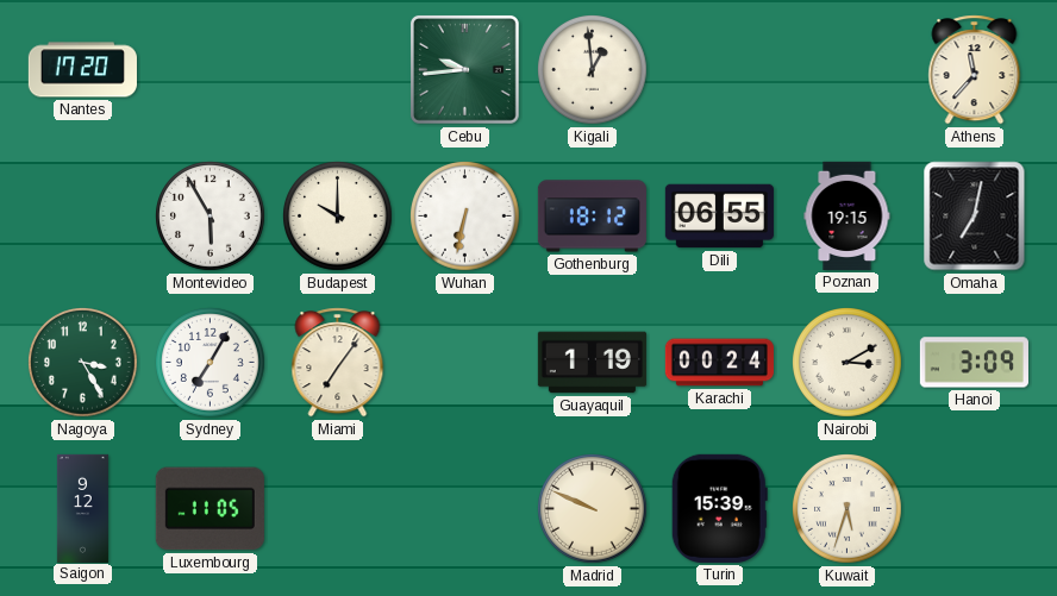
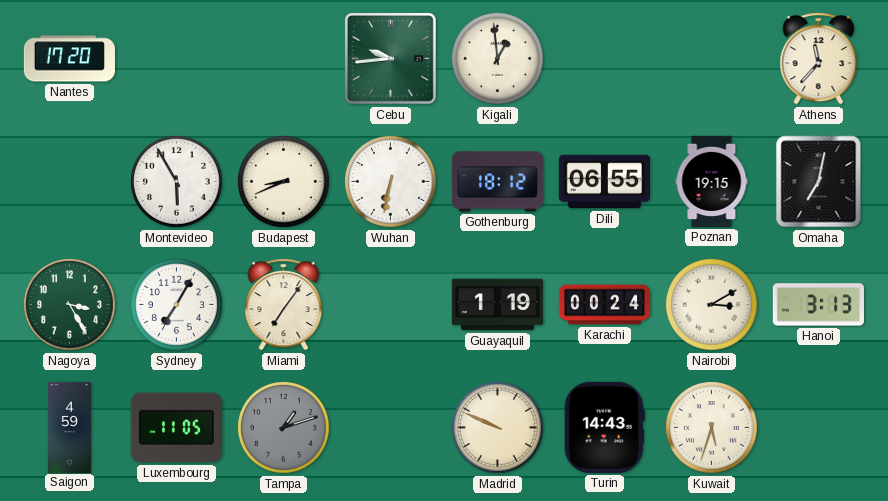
Budapest: 10:00 -> 8:41
Hanoi: 3:09 -> 3:13
Saigon: 9:12 -> 4:59
Tampa: none -> 1:12
Turin: 15:39 -> 14:43
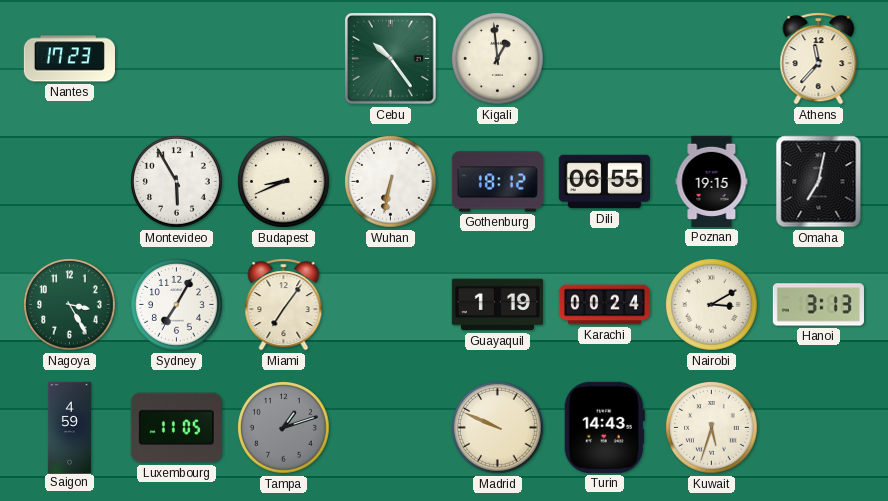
Nantes: 17:20 -> 17:23
Cebu: 9:44 -> 10:24
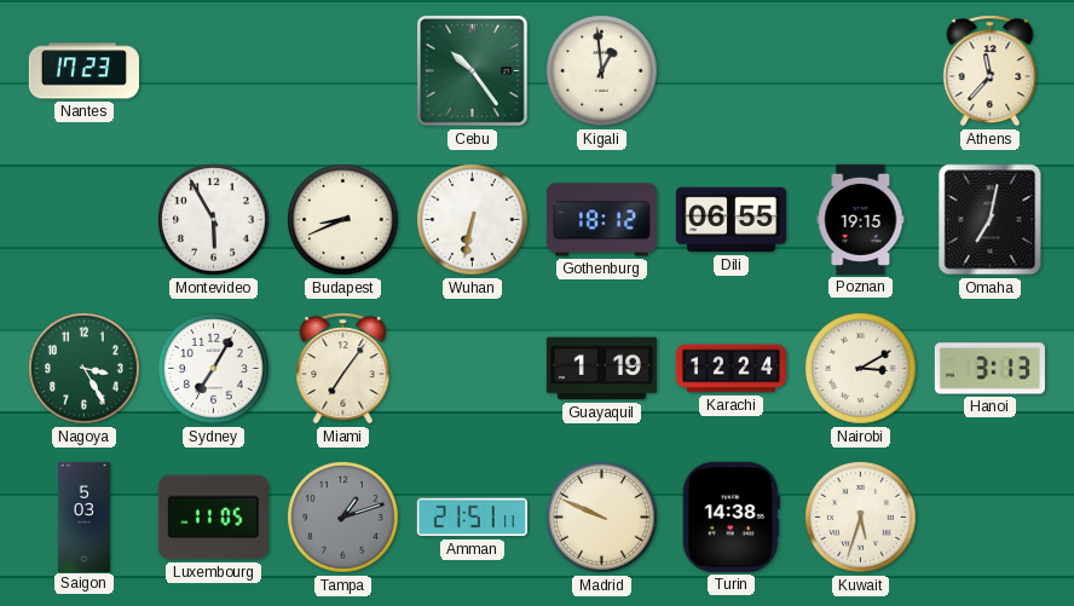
Karachi: 00:24 -> 12:24
Saigon: 4:59 -> 5:03
Amman: none -> 21:51
Turin: 14:43 -> 14:38
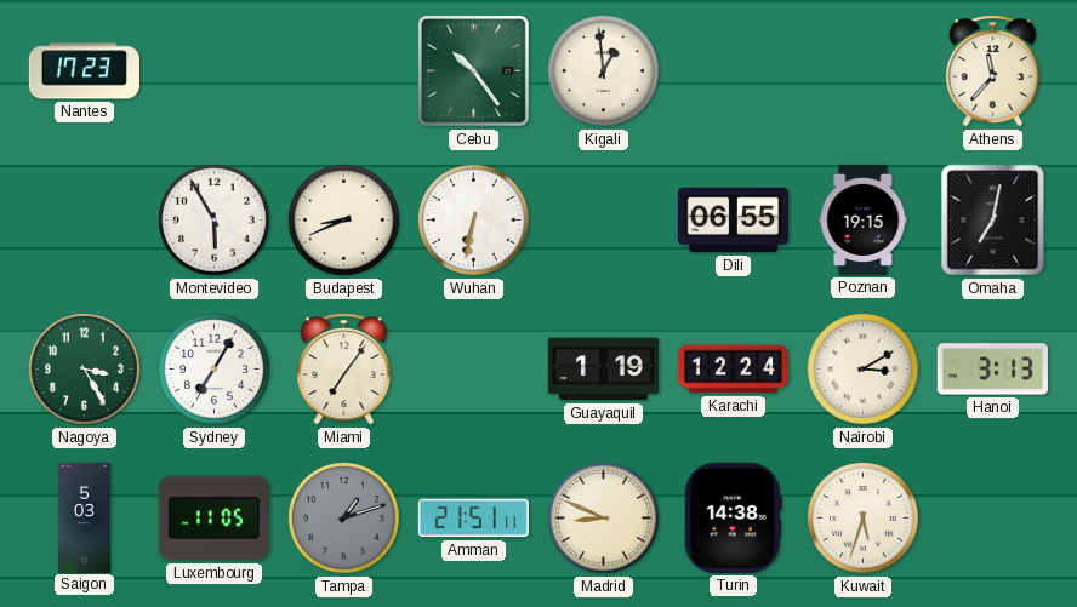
Gothenburg: 18:12 -> none
Madrid: 9:49 -> 8:49
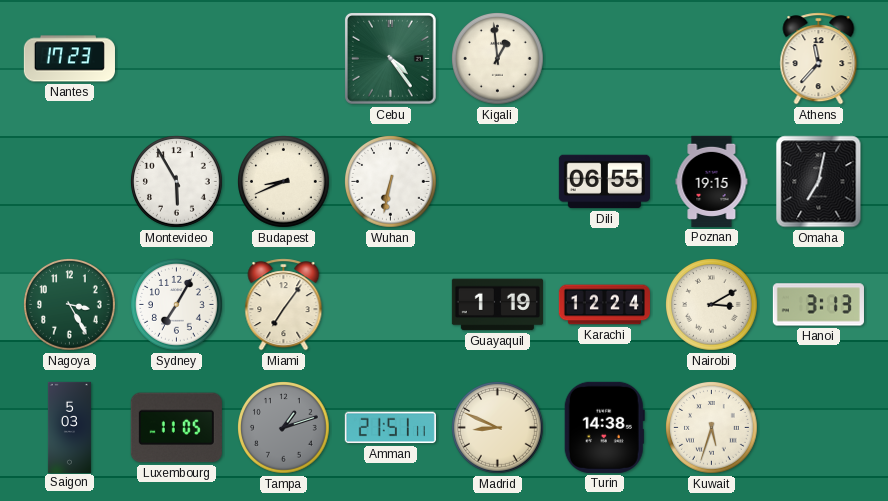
Cebu: 10:24 -> 4:24
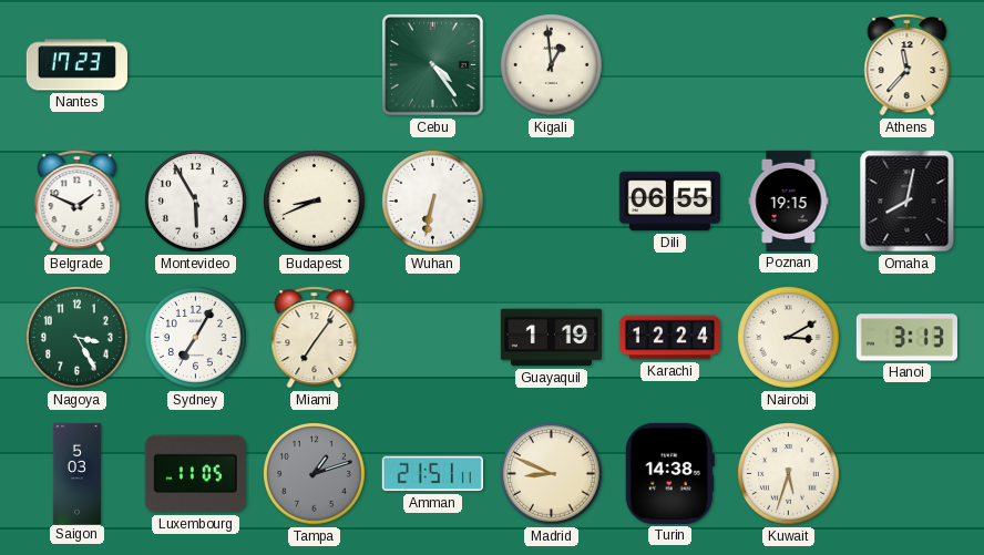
Belgrade: none -> 1:49
Omaha: 7:02 -> 8:02
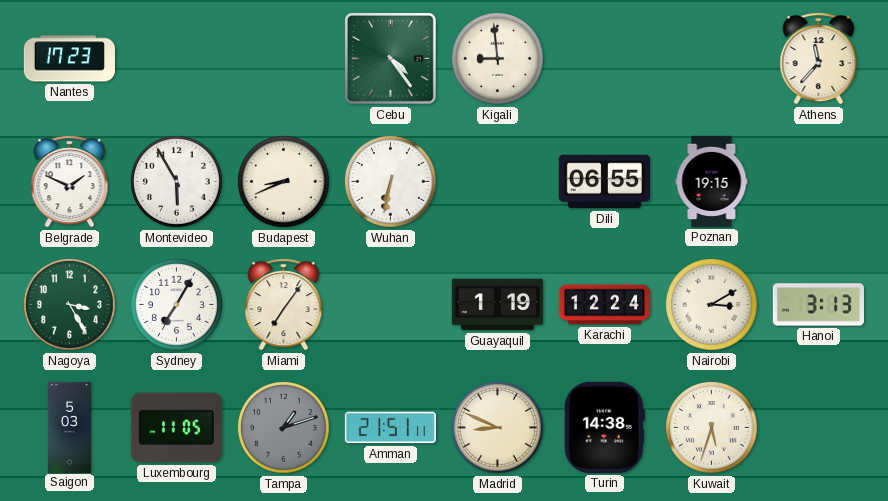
Kigali: 12:59 -> 8:59
Omaha: 8:02 -> none
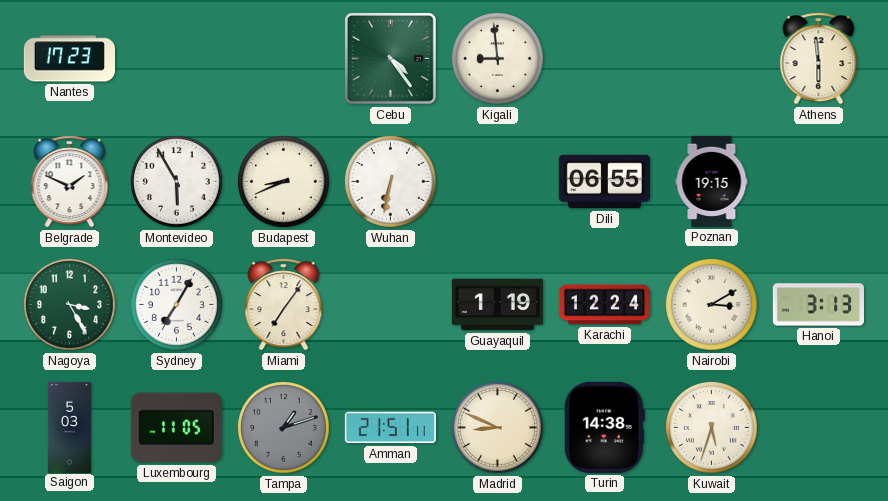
Athens: 11:37 -> 5:59
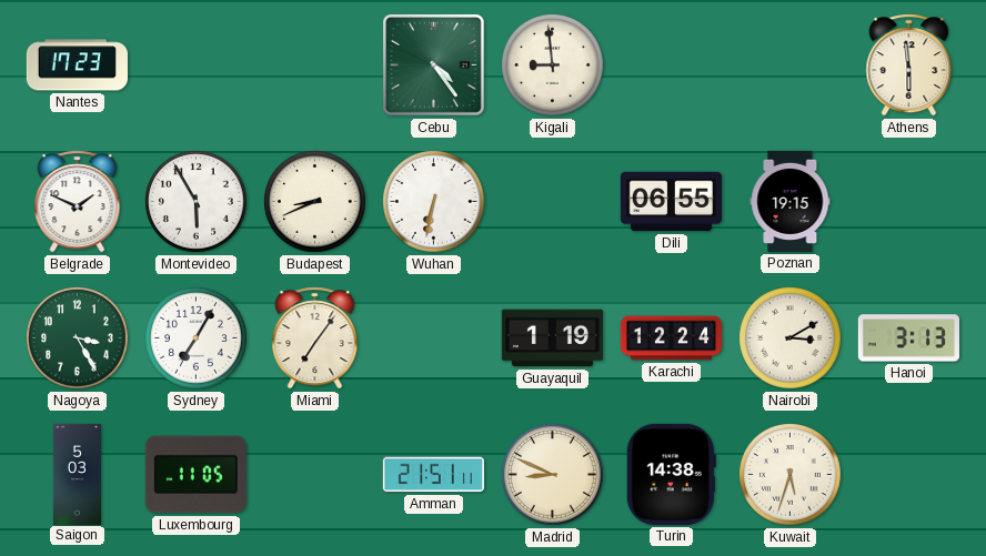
Tampa: 1:12 -> none
